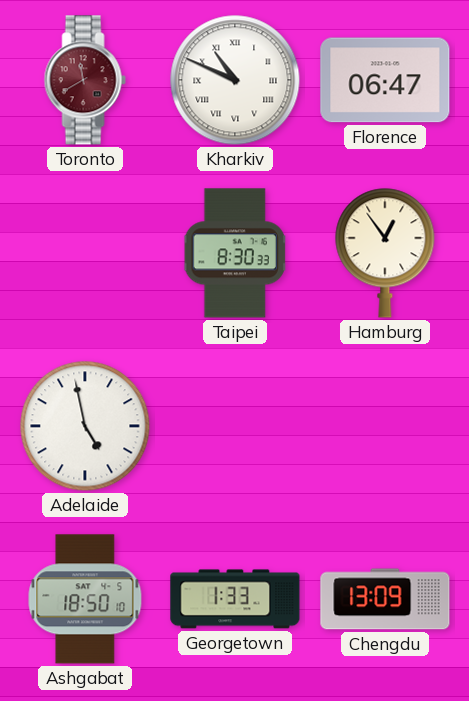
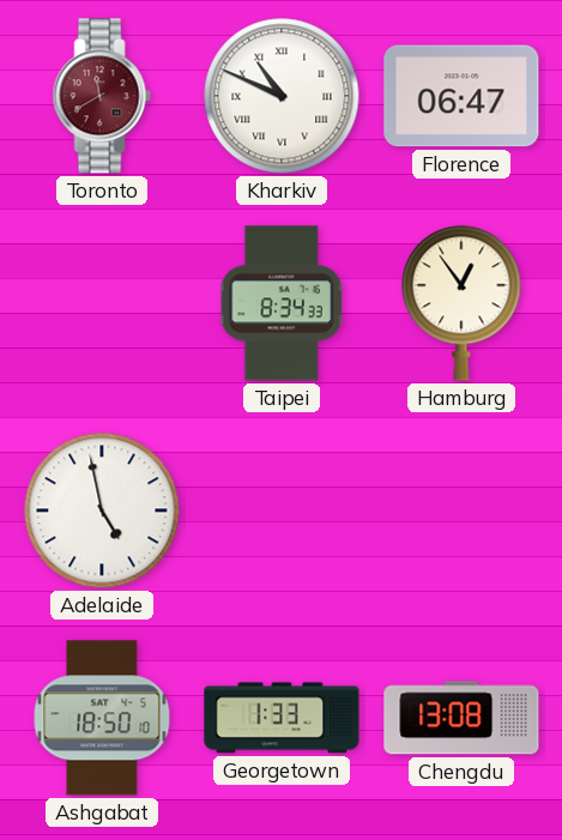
Taipei: 8:30 -> 8:34
Chengdu: 13:09 -> 13:08
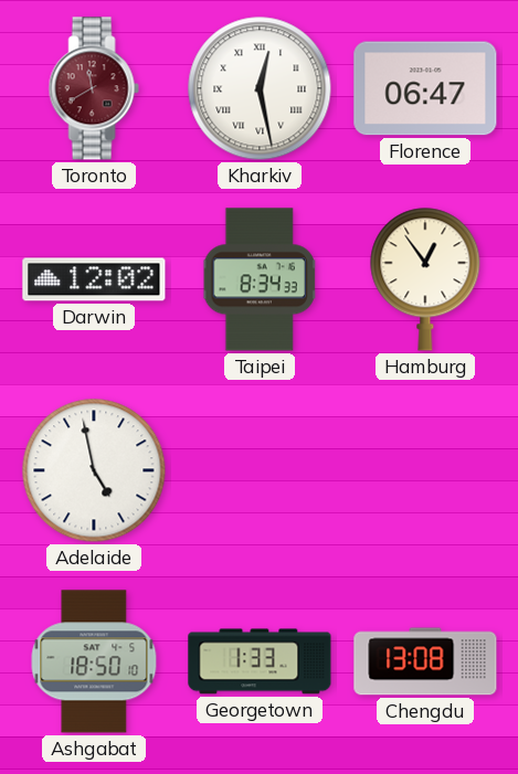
Kharkiv: 10:49 -> 12:28
Darwin: none -> 12:02
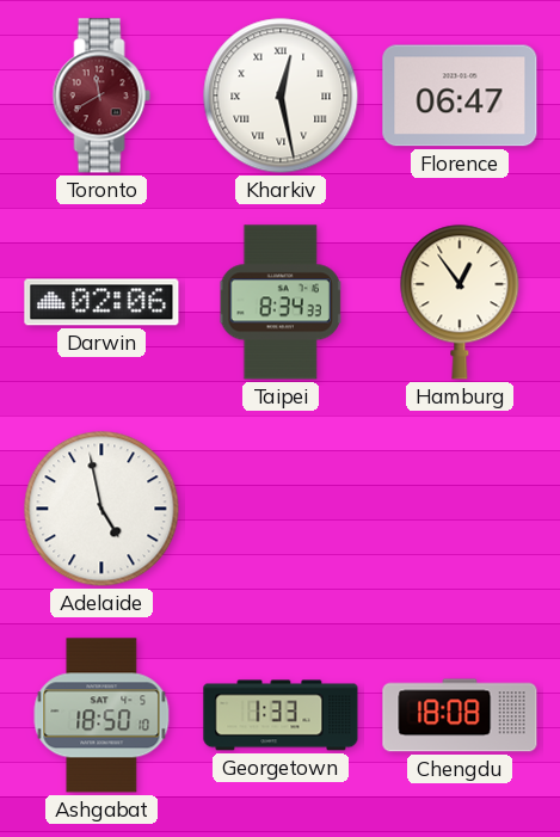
Darwin: 12:02 -> 02:06
Chengdu: 13:08 -> 18:08
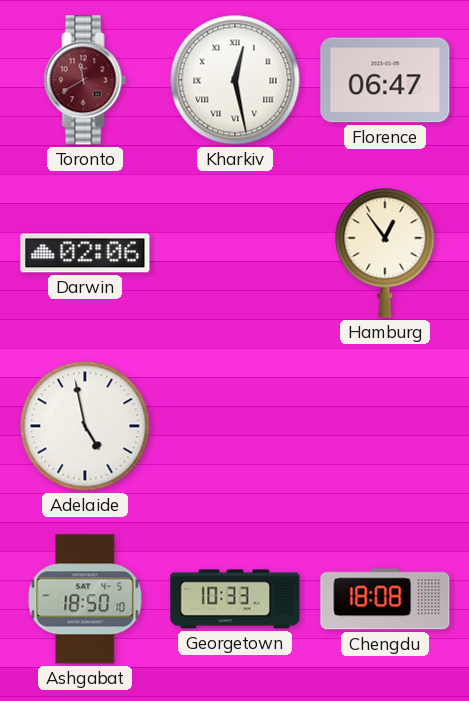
Taipei: 8:34 -> none
Georgetown: 1:33 -> 10:33
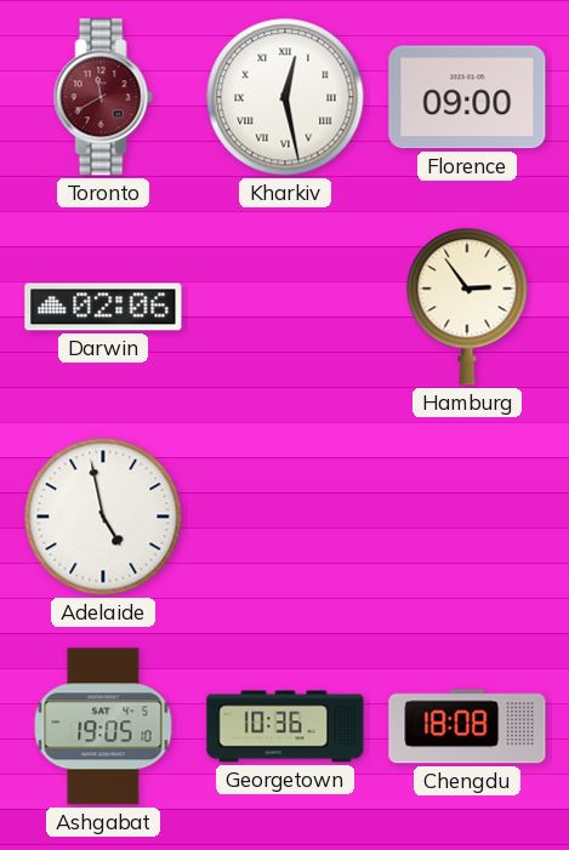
Florence: 06:47 -> 09:00
Hamburg: 12:54 -> 2:54
Ashgabat: 18:50 -> 19:05
Georgetown: 10:33 -> 10:36
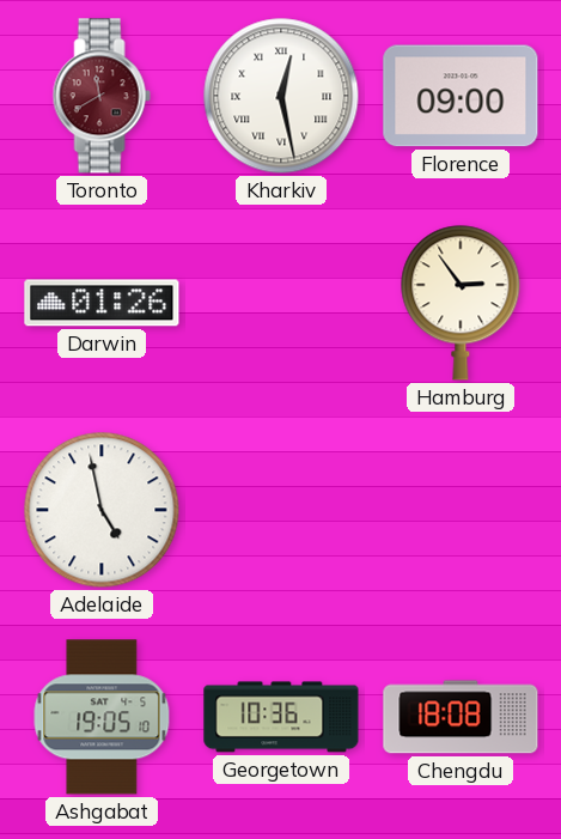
Darwin: 02:06 -> 01:26
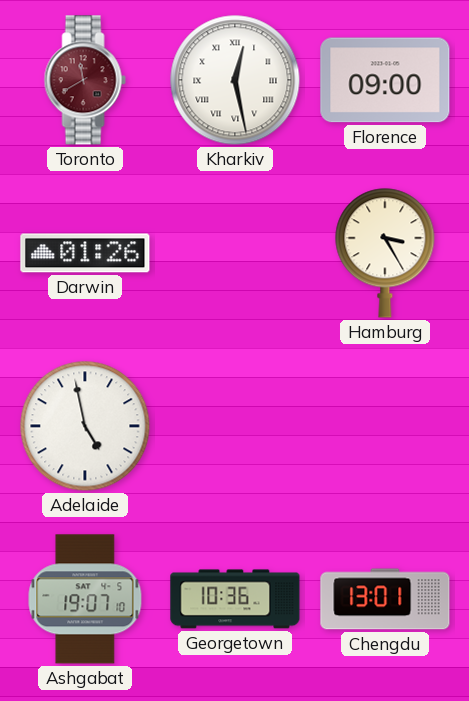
Hamburg: 2:54 -> 3:25
Ashgabat: 19:05 -> 19:07
Chengdu: 18:08 -> 13:01
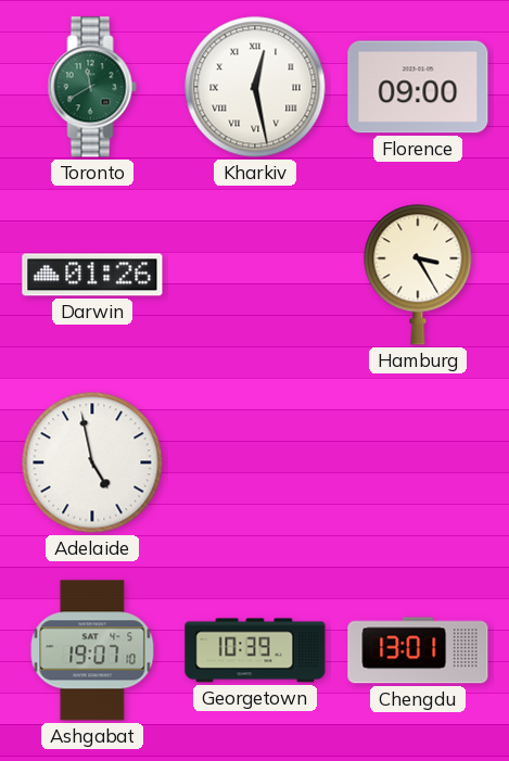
Toronto dial: burgundy -> green
Georgetown: 10:36 -> 10:39
